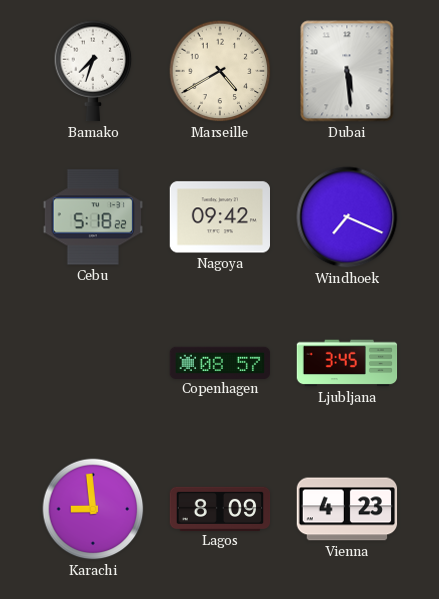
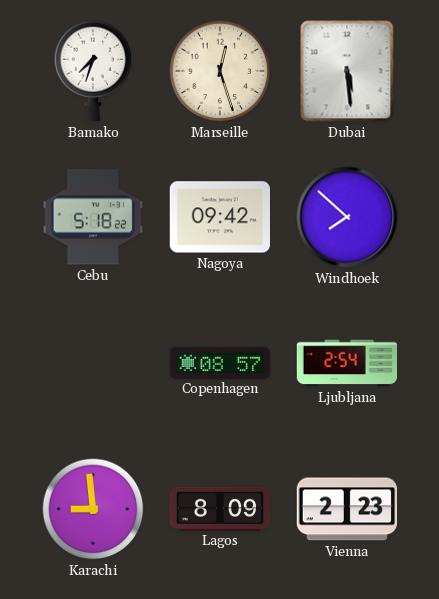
Marseille: 4:40 -> 12:27
Windhoek: 7:19 -> 7:52
Ljubljana: 3:45 -> 2:54
Vienna: 4:23 -> 2:23
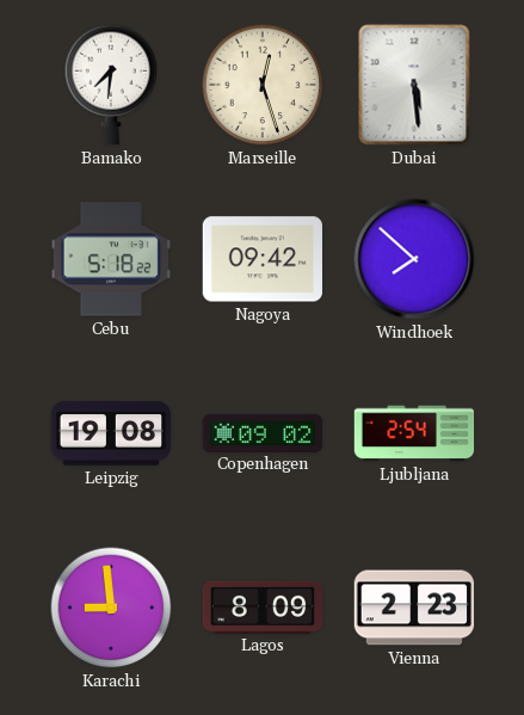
Bamako: 7:33 -> 7:31
Leipzig: none -> 19:08
Copenhagen: 08:57 -> 09:02
